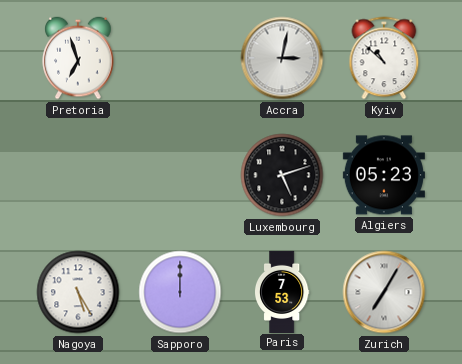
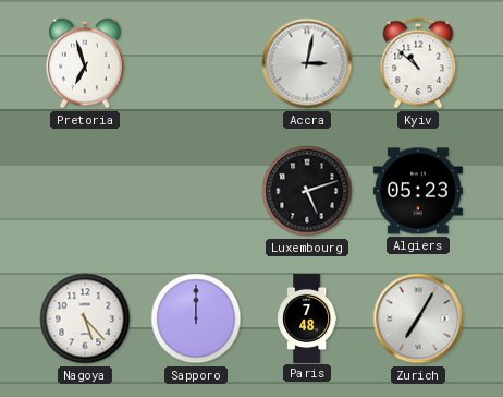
Nagoya: 5:25 -> 5:23
Paris: 7:53 -> 7:48
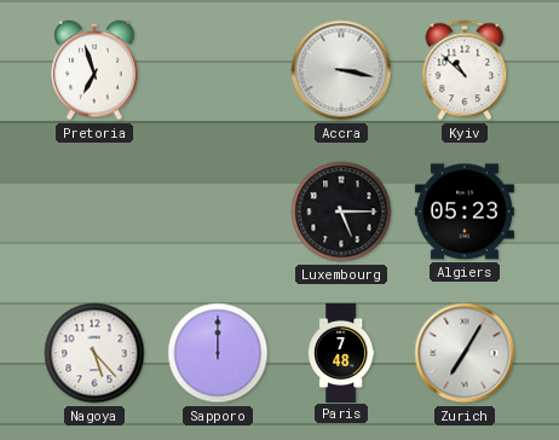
Accra: 3:02 -> 3:17
Luxembourg: 5:12 -> 5:15
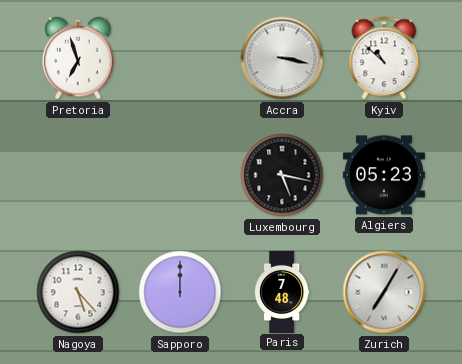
Luxembourg: 5:15 -> 5:17
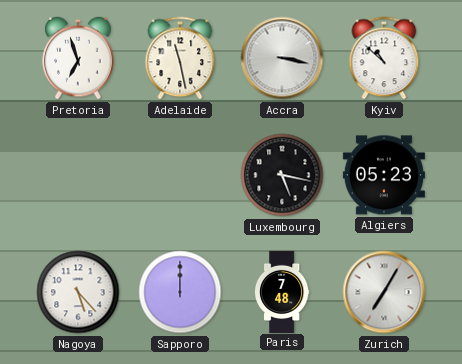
Adelaide: none -> 11:28
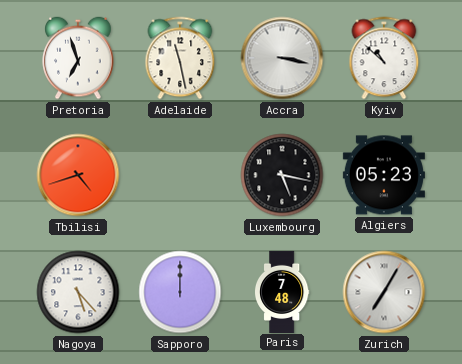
Tbilisi: none -> 4:42
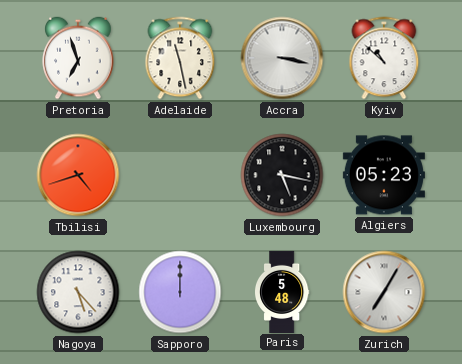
Paris: 7:48 -> 5:48
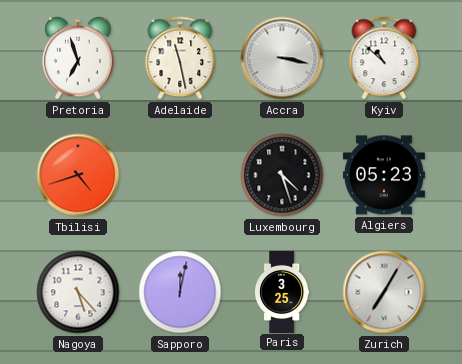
Luxembourg: 5:17 -> 4:27
Sapporo: 12:00 -> 12:02
Paris: 5:48 -> 3:25
